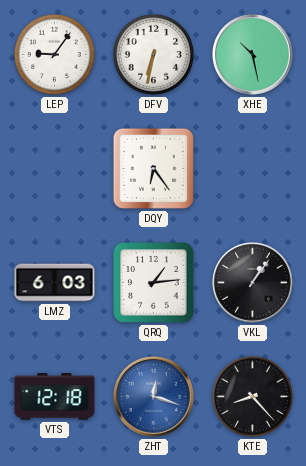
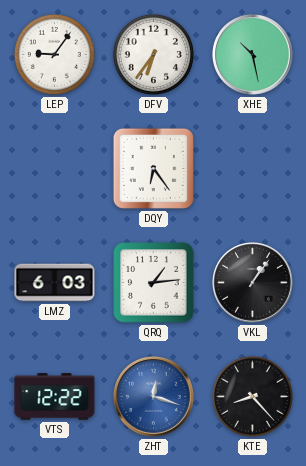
DFV: 6:32 -> 6:36
VTS: 12:18 -> 12:22
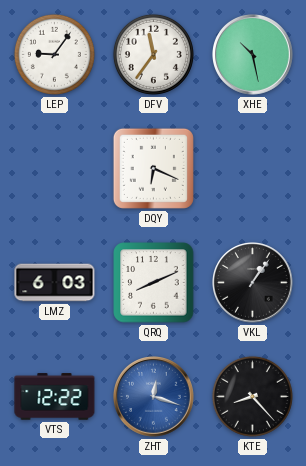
DFV: 6:36 -> 11:36
DQY: 6:24 -> 6:19
QRQ: 1:14 -> 8:11
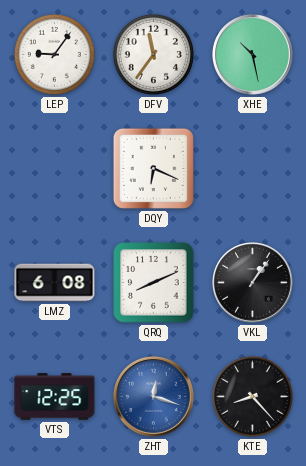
LMZ: 6:03 -> 6:08
VTS: 12:22 -> 12:25
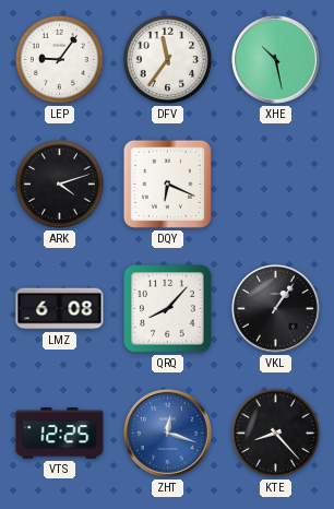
ARK: none -> 4:12
QRQ: 8:11 -> 8:07
